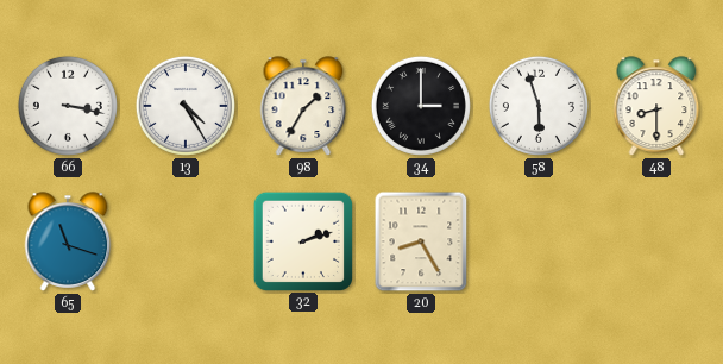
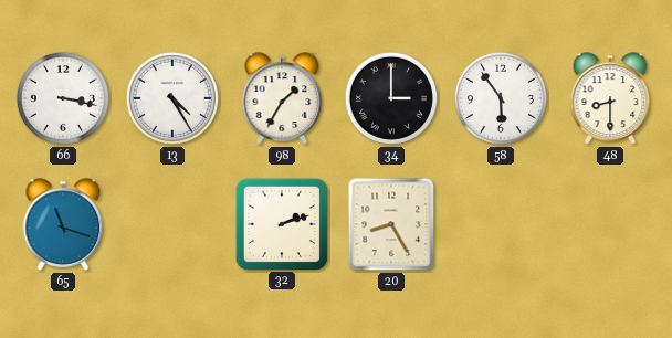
58: 5:57 -> 5:54
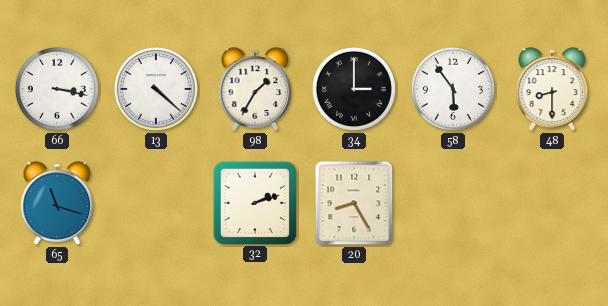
13: 4:25 -> 4:22
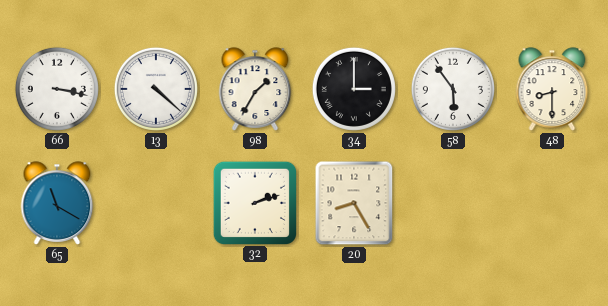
65: 11:18 -> 11:20
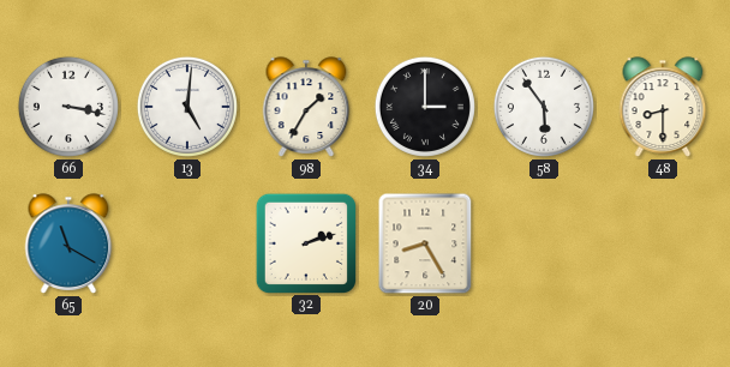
13: 4:22 -> 5:01
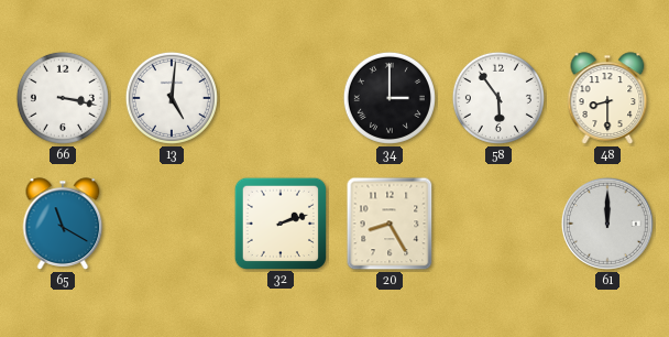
98: 1:35 -> none
61: none -> 12:00
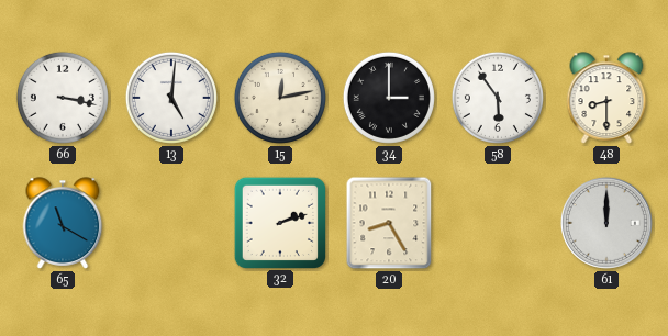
15: none -> 12:13
